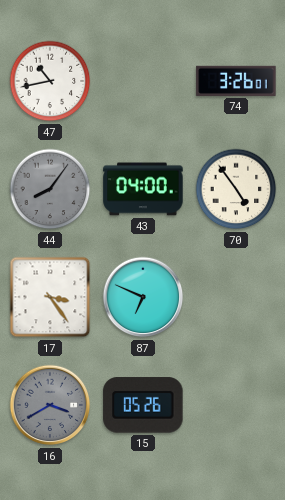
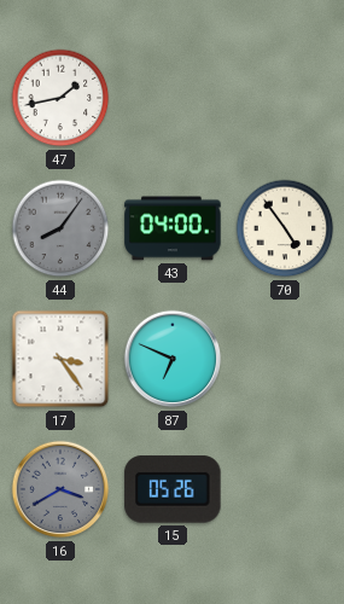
47: 10:43 -> 1:43
74: 3:26 -> none
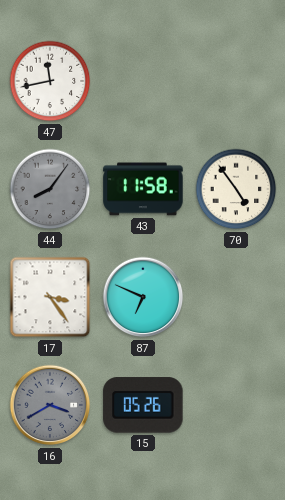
47: 1:43 -> 11:43
43: 04:00 -> 11:58
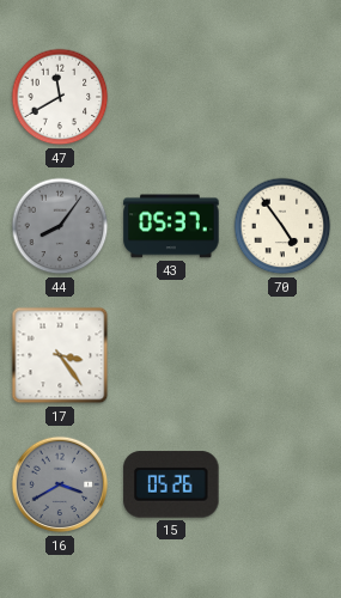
47: 11:43 -> 11:40
43: 11:58 -> 05:37
87: 6:49 -> none
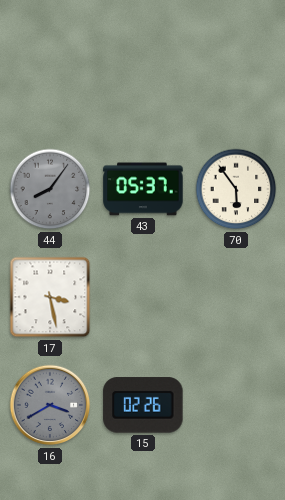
47: 11:40 -> none
70: 4:54 -> 5:54
17: 3:24 -> 3:28
15: 05:26 -> 02:26
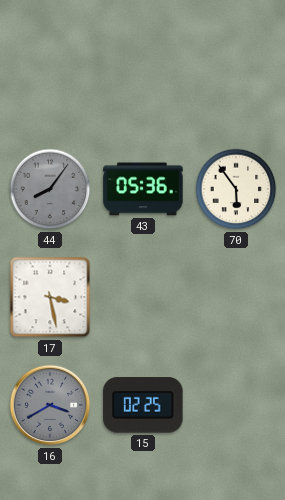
43: 05:37 -> 05:36
15: 02:26 -> 02:25
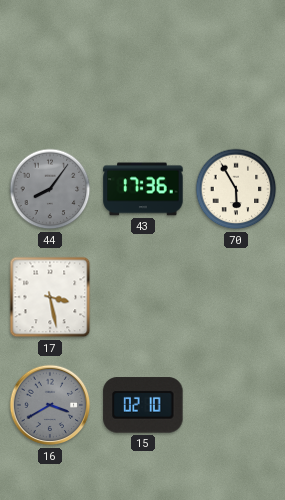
43: 05:36 -> 17:36
70: 5:54 -> 5:55
15: 02:25 -> 02:10
